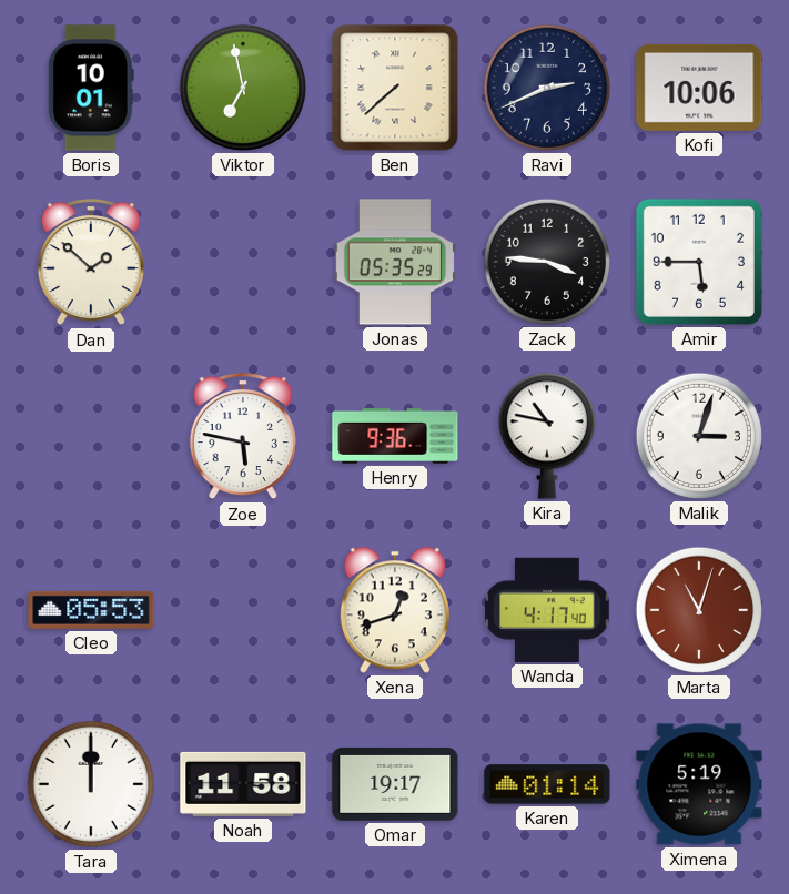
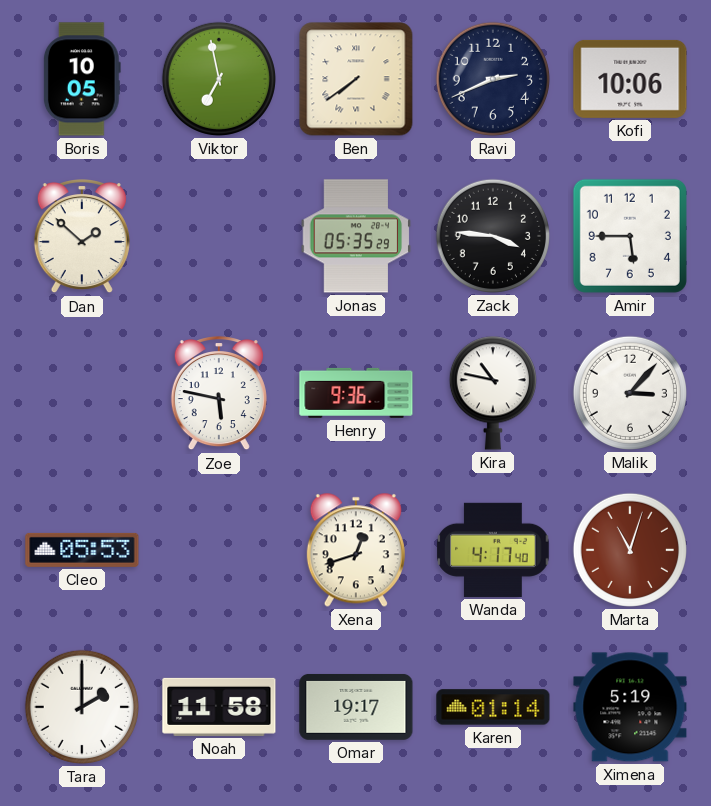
Boris: 10:01 -> 10:05
Ben: 7:38 -> 7:39
Malik: 3:03 -> 3:07
Tara: 12:00 -> 2:00
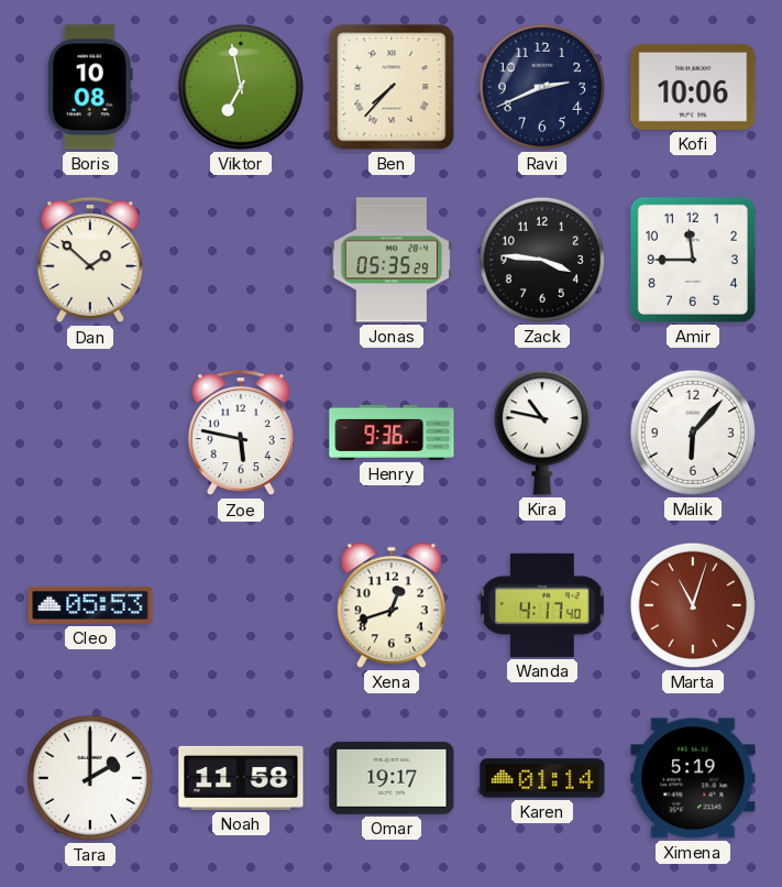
Boris: 10:05 -> 10:08
Ben: 7:39 -> 7:37
Amir: 5:45 -> 11:45
Malik: 3:07 -> 6:07
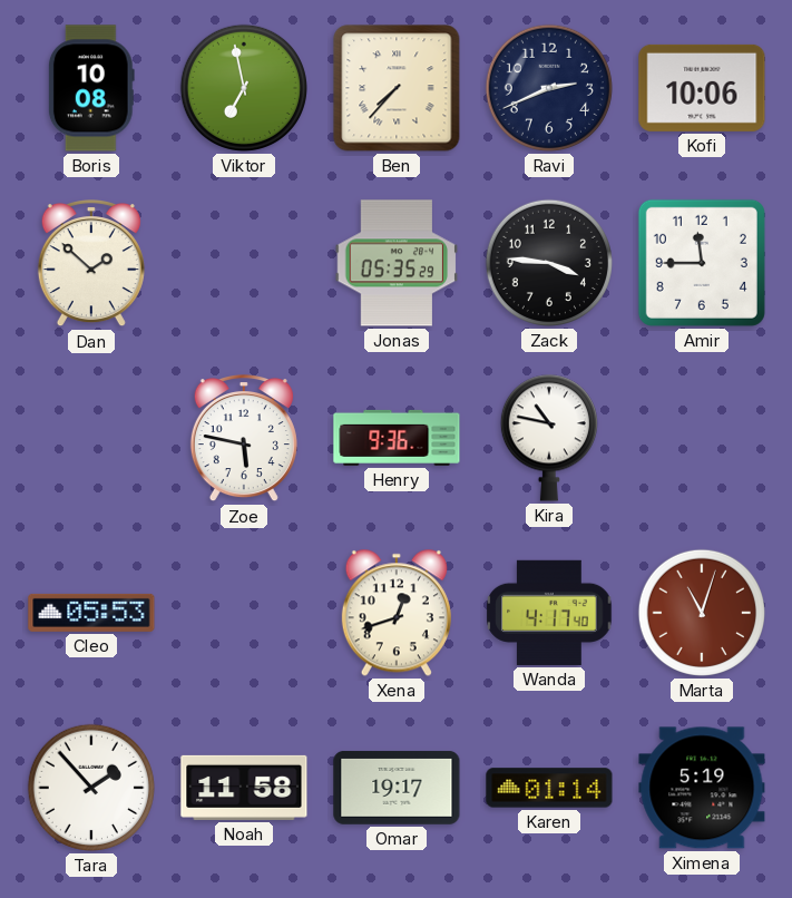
Malik: 6:07 -> none
Tara: 2:00 -> 1:53
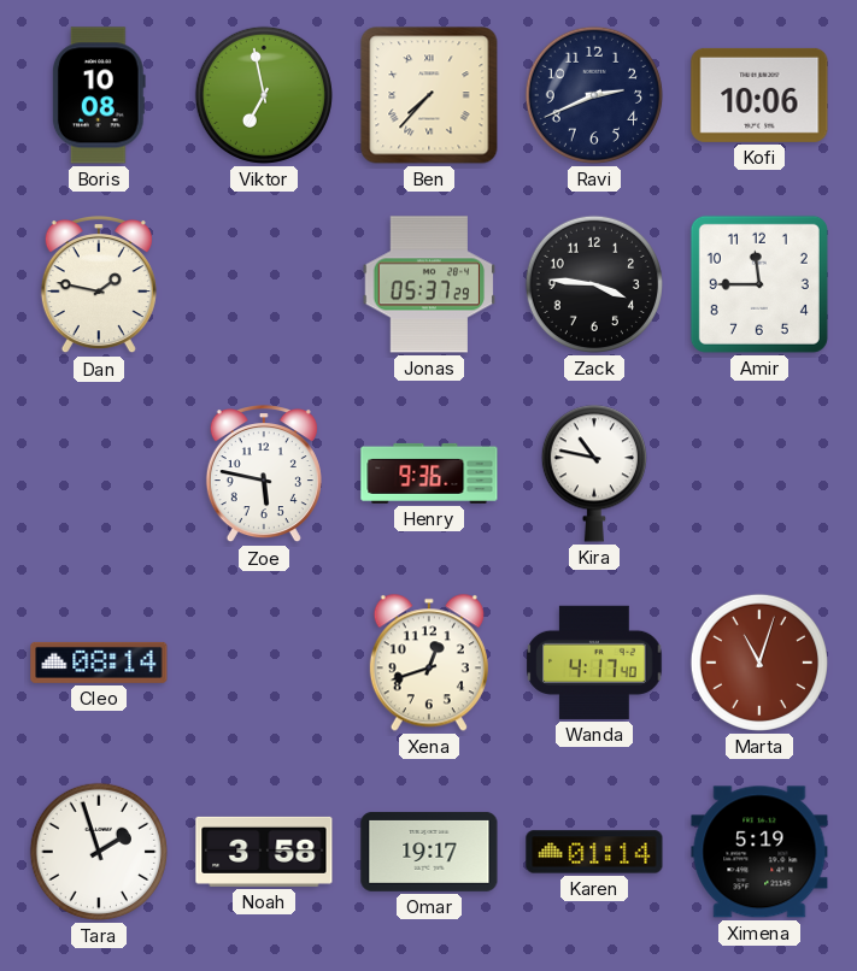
Dan: 1:52 -> 1:47
Jonas: 05:35 -> 05:37
Cleo: 05:53 -> 08:14
Tara: 1:53 -> 1:57
Noah: 11:58 -> 3:58
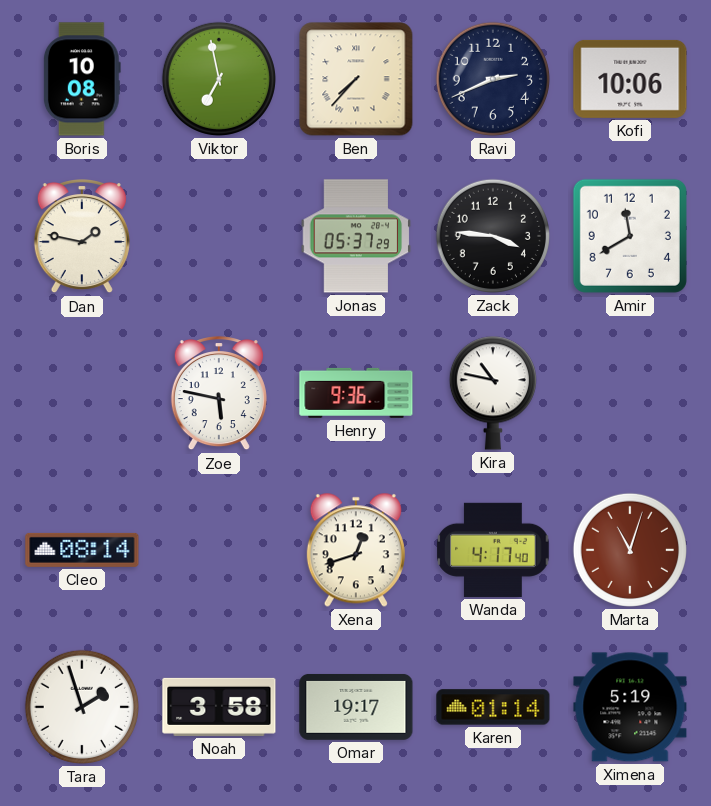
Amir: 11:45 -> 11:40
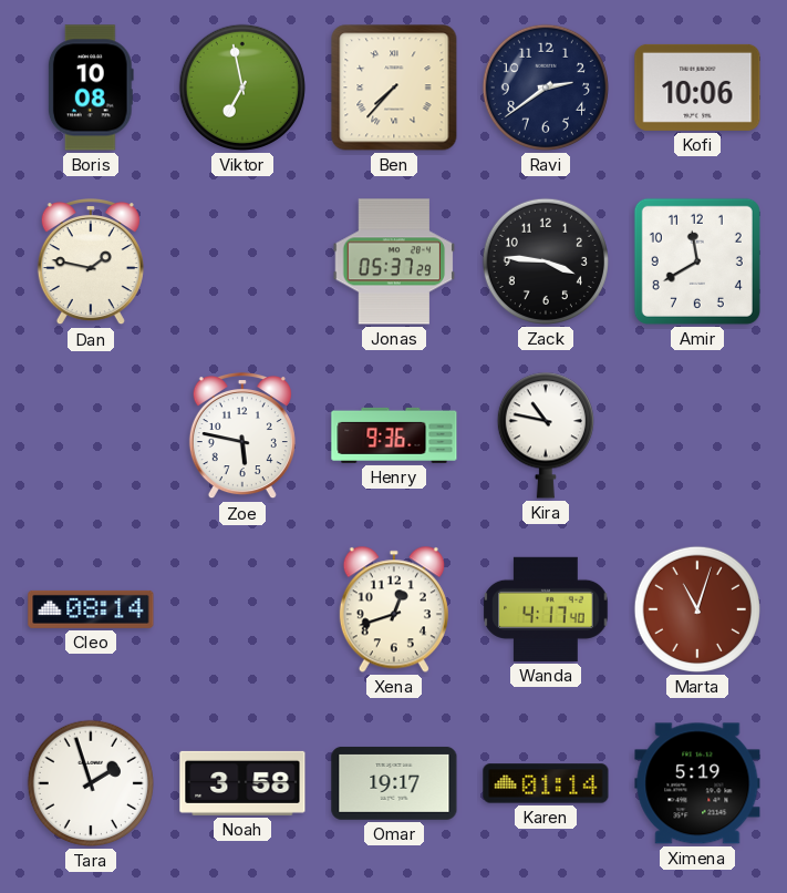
Ravi: 2:41 -> 2:39
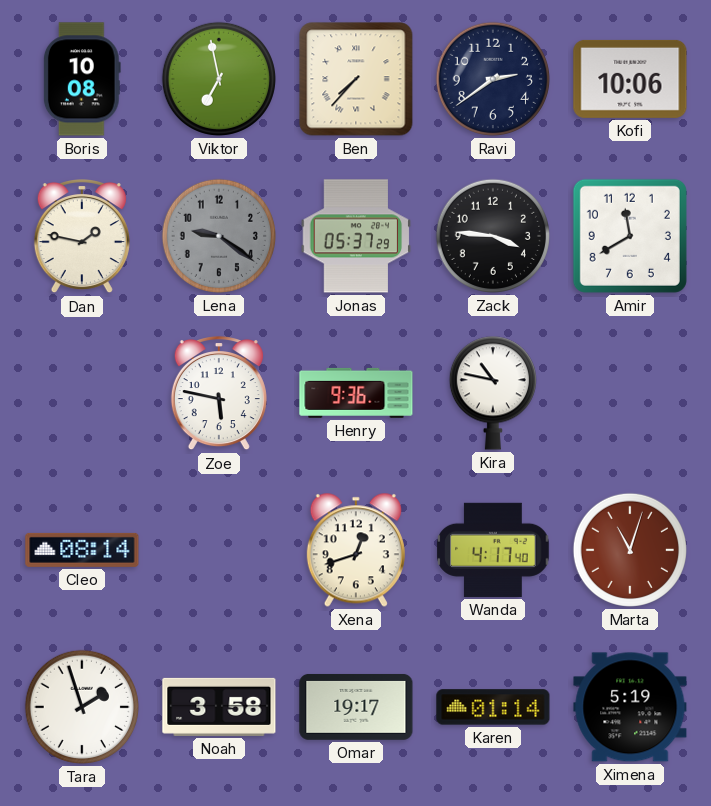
Lena: none -> 9:21
